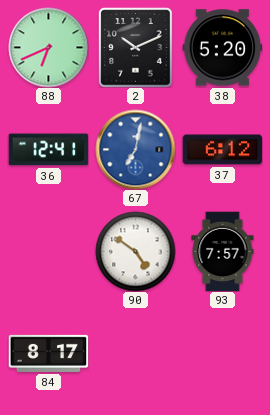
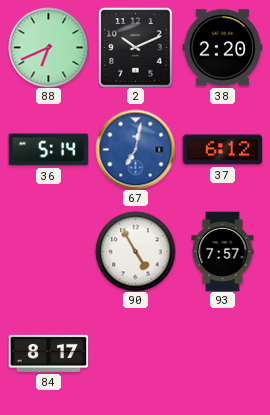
38: 5:20 -> 2:20
36: 12:41 -> 5:14
90: 4:51 -> 4:55
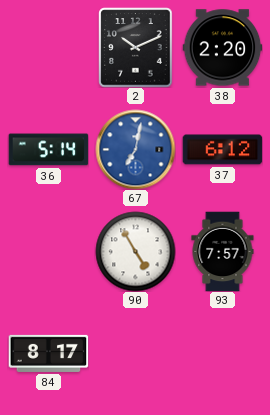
88: 6:41 -> none
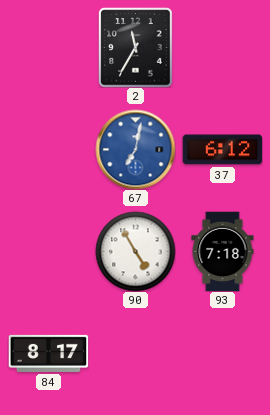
2: 10:11 -> 11:35
38: 2:20 -> none
36: 5:14 -> none
93: 7:57 -> 7:18
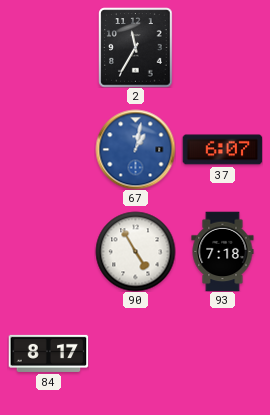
67: 7:02 -> 1:02
37: 6:12 -> 6:07
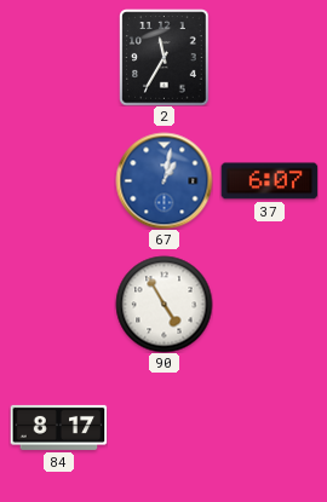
93: 7:18 -> none
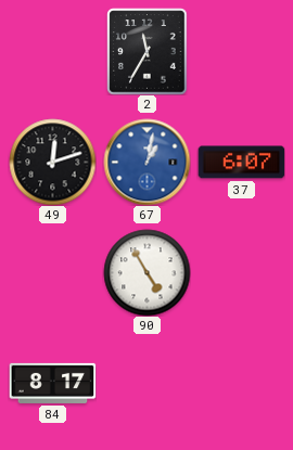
49: none -> 12:12
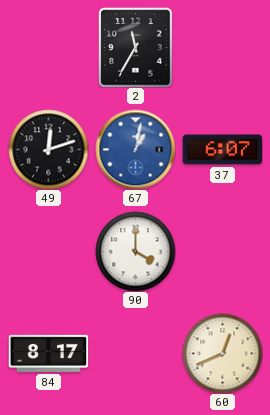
90: 4:55 -> 4:00
60: none -> 12:41
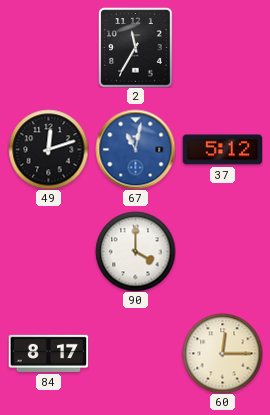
67: 1:02 -> 11:02
37: 6:07 -> 5:12
60: 12:41 -> 12:15
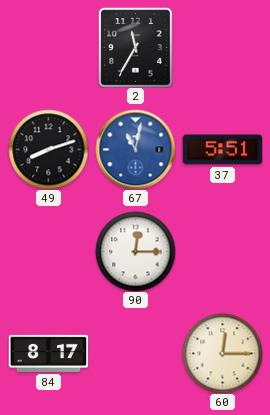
49: 12:12 -> 8:12
37: 5:12 -> 5:51
90: 4:00 -> 12:15
